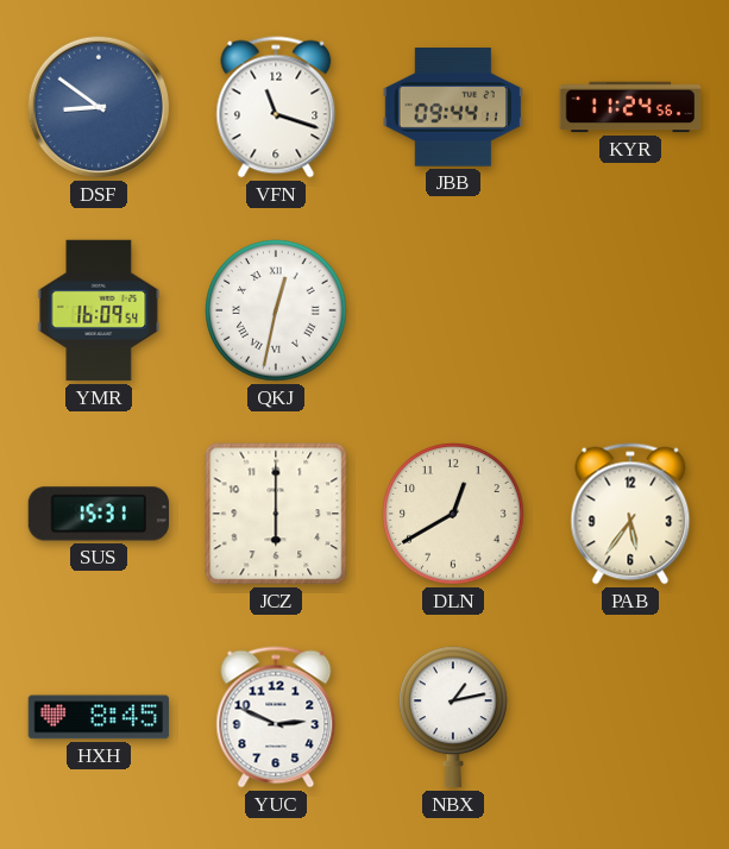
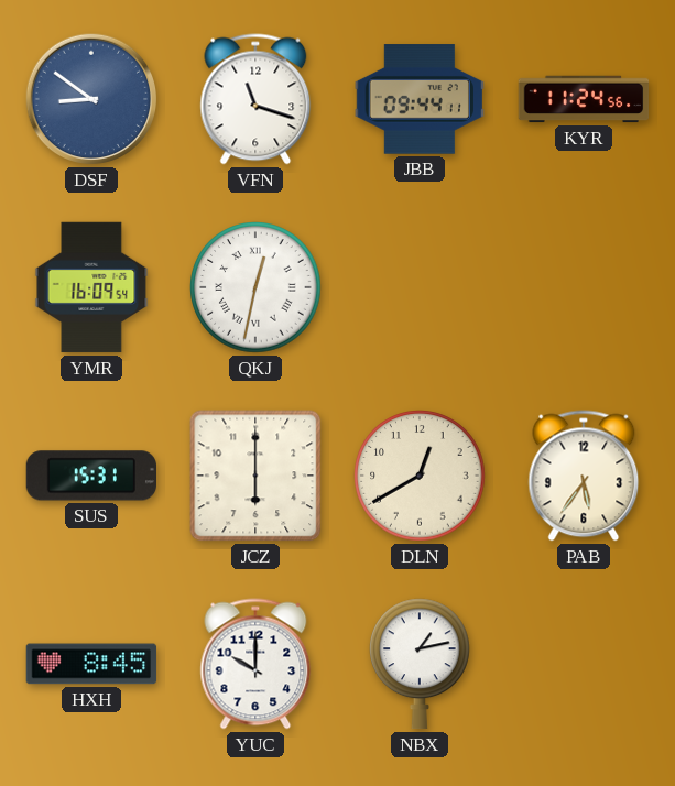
YUC: 2:49 -> 10:00
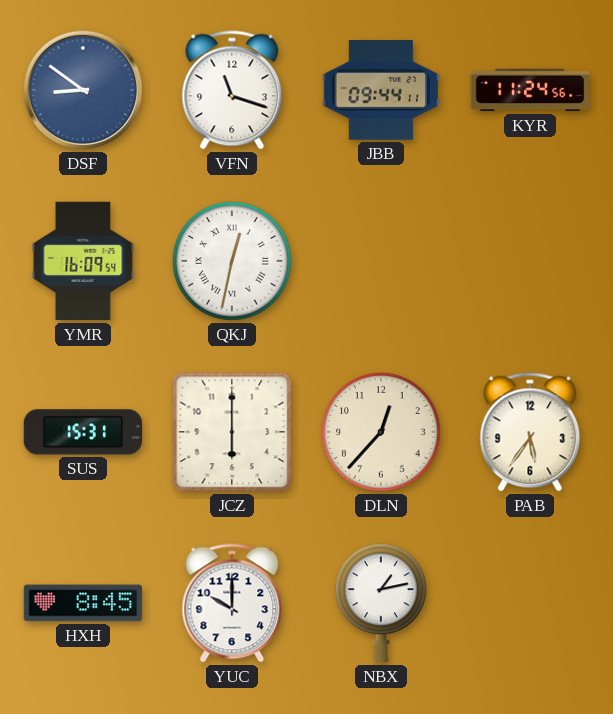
DLN: 12:40 -> 12:37
